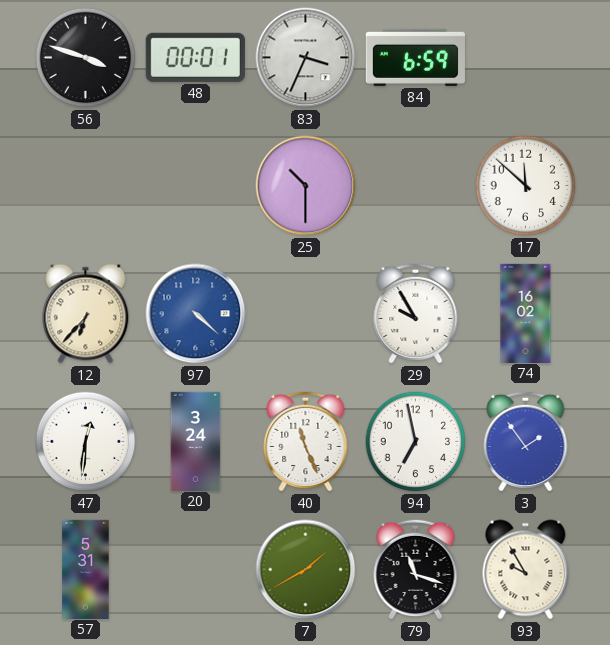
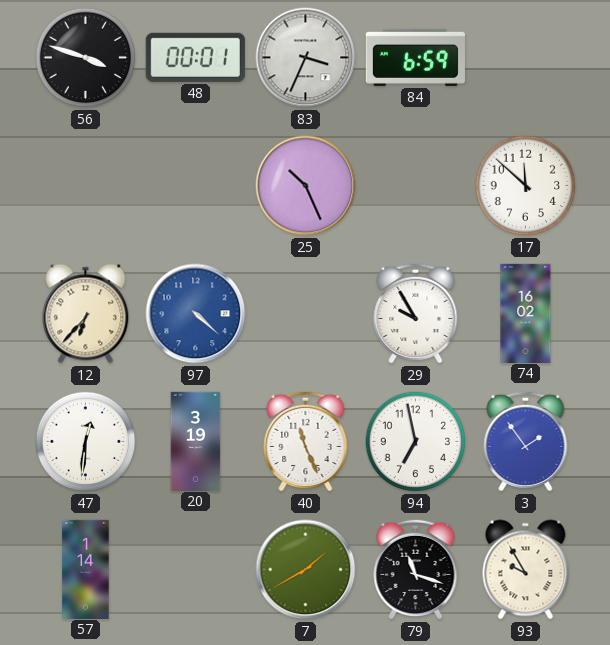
25: 10:30 -> 10:26
20: 3:24 -> 3:19
57: 5:31 -> 1:14
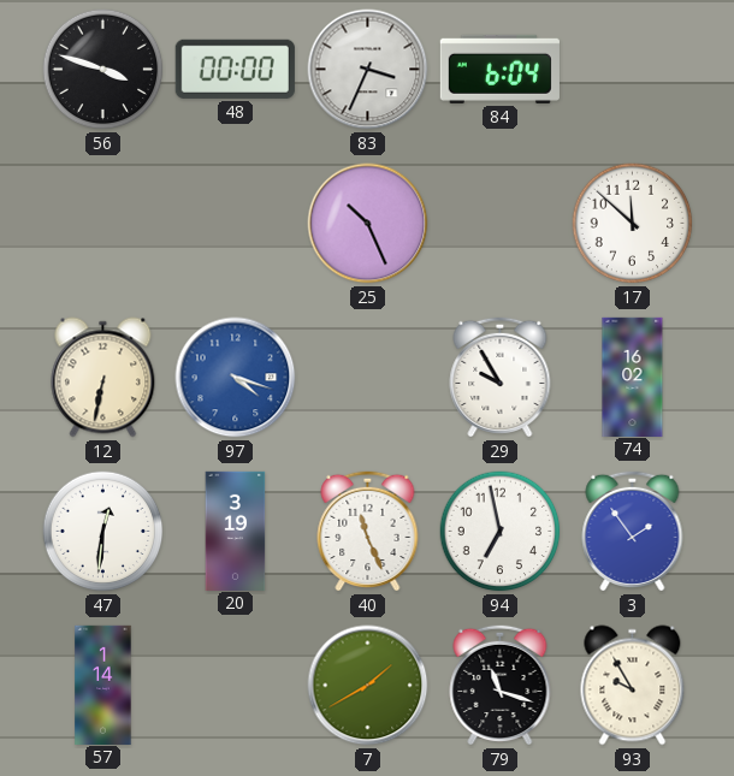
48: 00:01 -> 00:00
84: 6:59 -> 6:04
12: 6:37 -> 6:32
97: 4:22 -> 4:18
